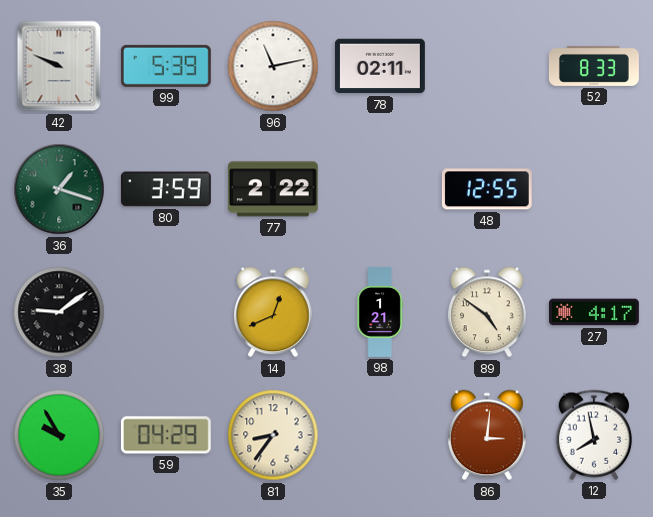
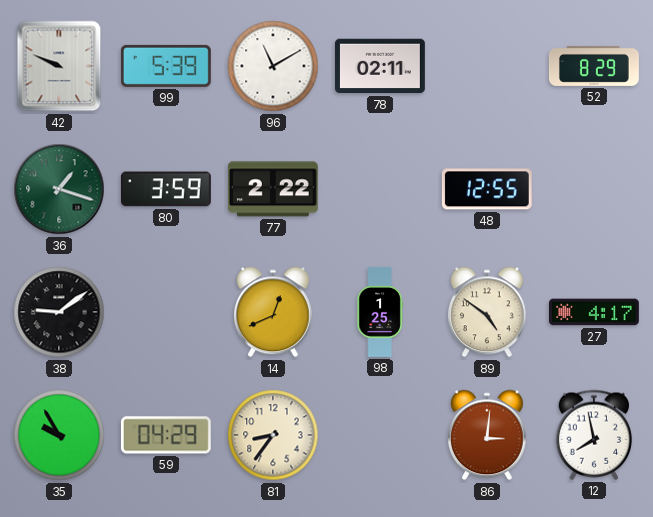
96: 11:13 -> 11:10
52: 8:33 -> 8:29
98: 1:21 -> 1:25
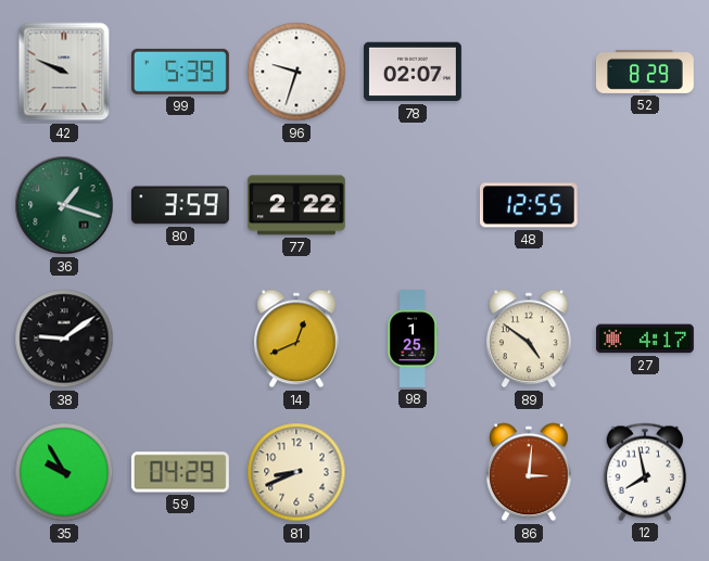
96: 11:10 -> 9:33
78: 02:11 -> 02:07
81: 8:36 -> 8:41
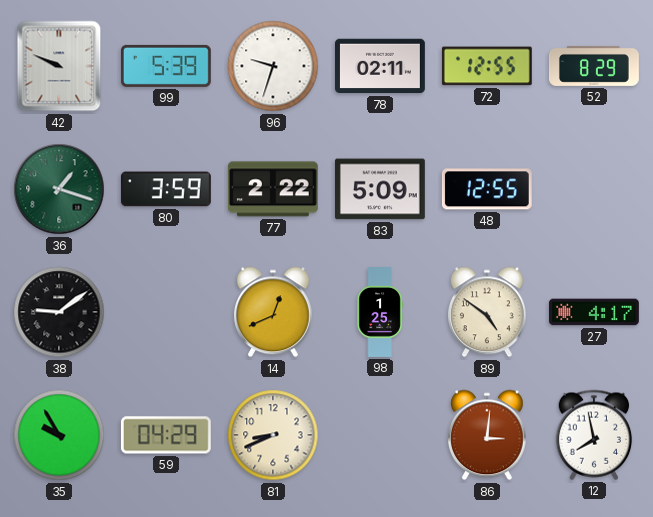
78: 02:07 -> 02:11
72: none -> 12:55
83: none -> 5:09
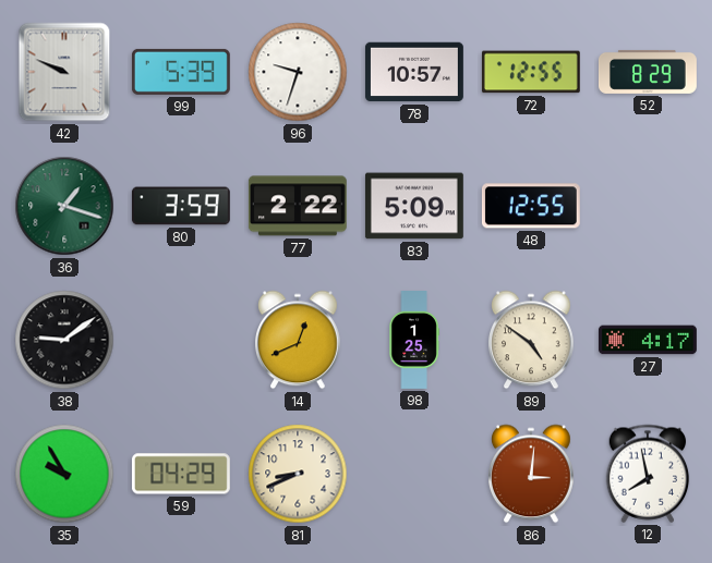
78: 02:11 -> 10:57
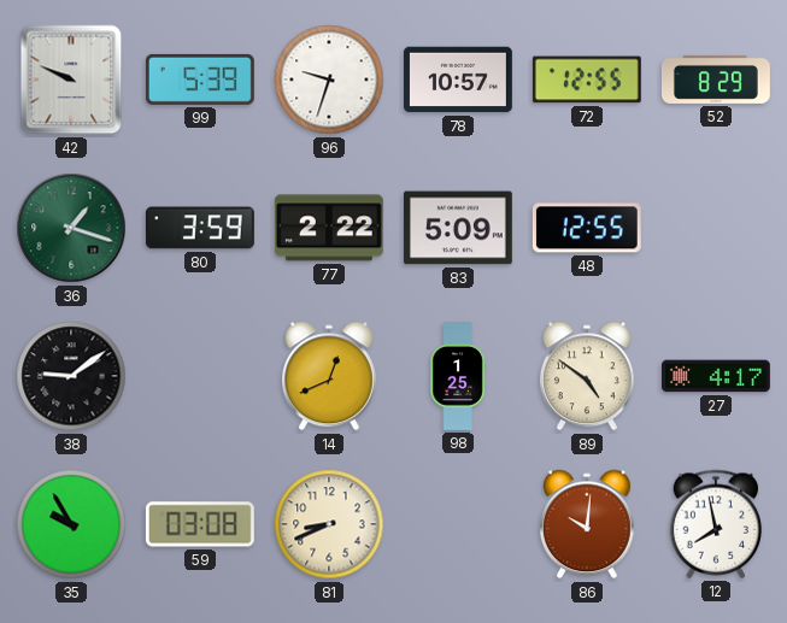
59: 04:29 -> 03:08
86: 3:01 -> 10:01
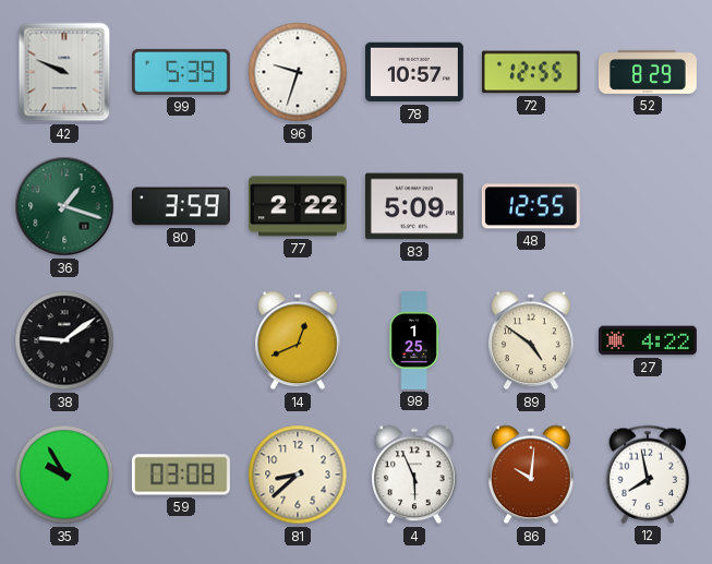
27: 4:17 -> 4:22
81: 8:41 -> 8:38
4: none -> 5:56
